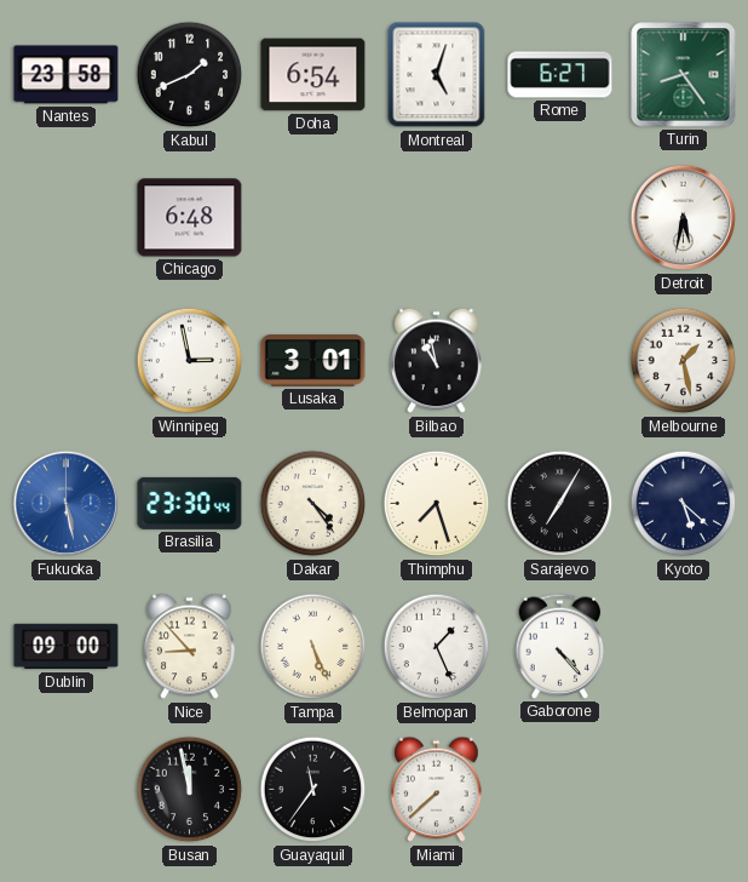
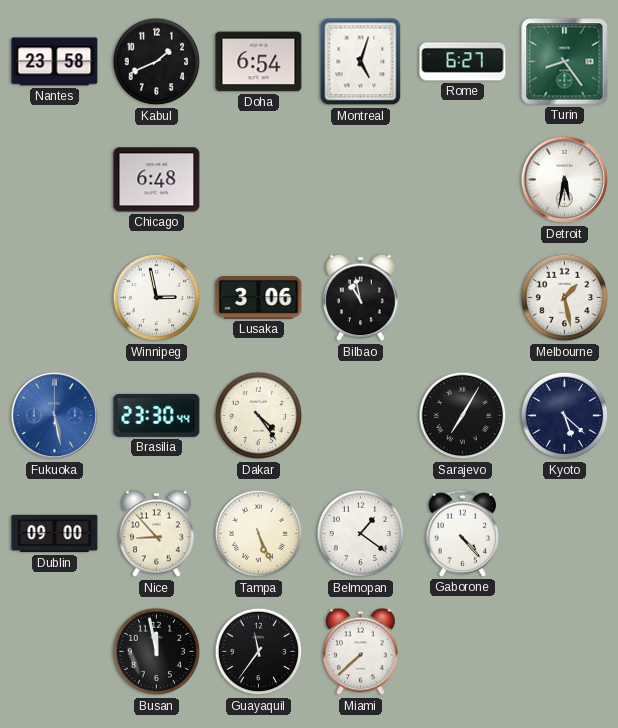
Lusaka: 3:01 -> 3:06
Thimphu: 7:27 -> none
Belmopan: 1:26 -> 1:21
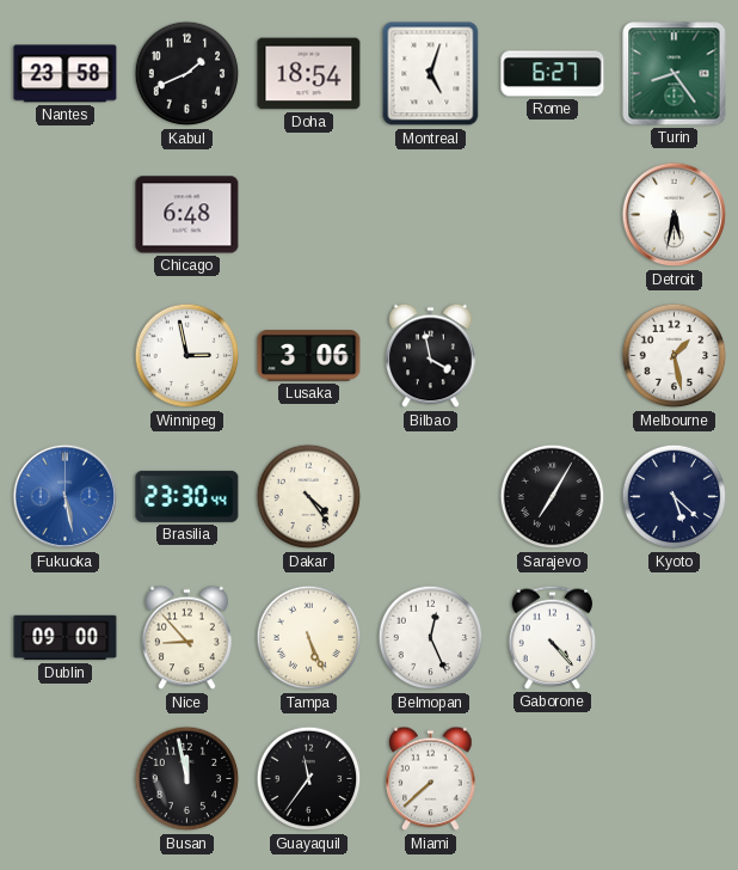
Doha: 6:54 -> 18:54
Bilbao: 10:58 -> 3:58
Belmopan: 1:21 -> 12:26
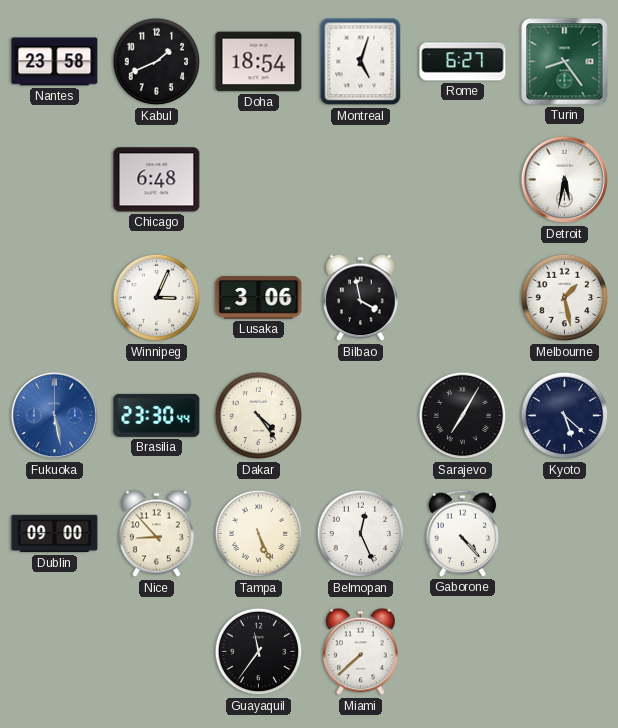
Winnipeg: 2:58 -> 3:04
Busan: 11:58 -> none
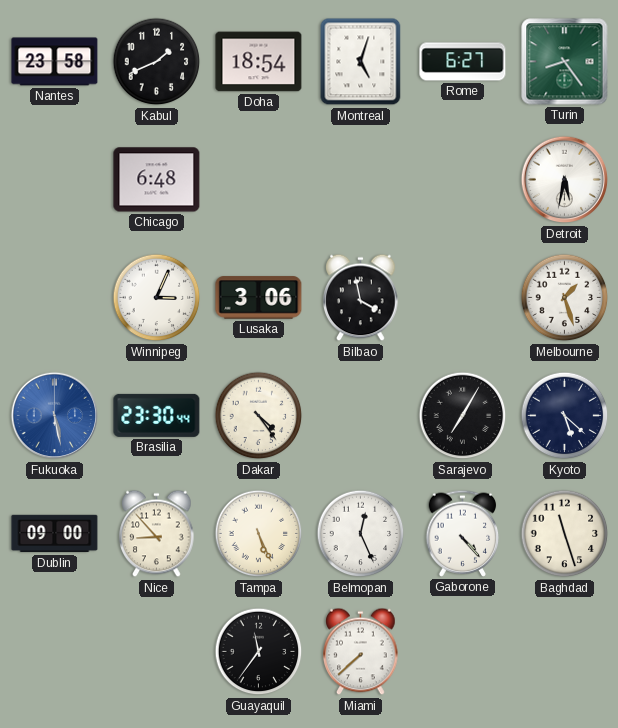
Melbourne: 1:28 -> 1:27
Baghdad: none -> 11:27
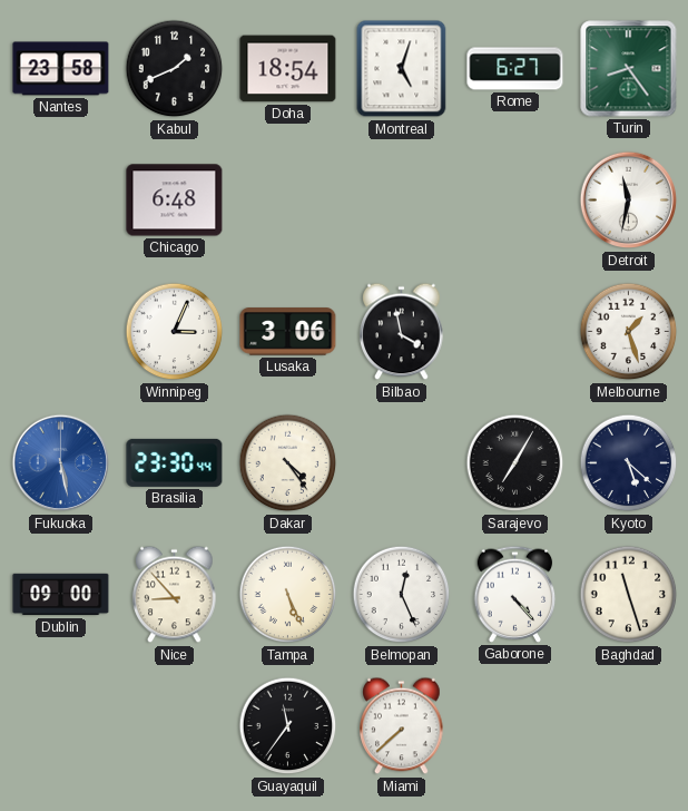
Detroit: 5:32 -> 11:32
